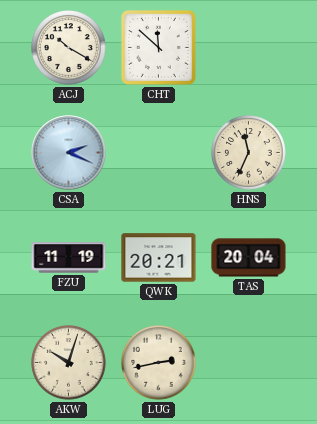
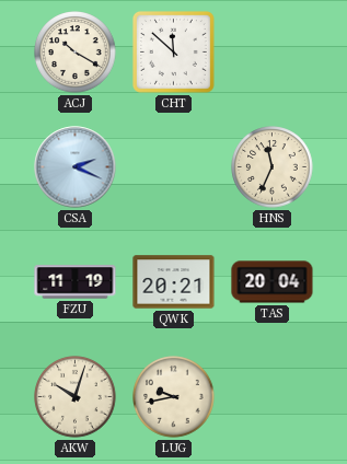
LUG: 2:43 -> 9:43
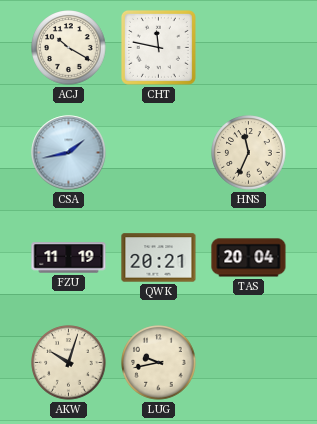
CHT: 11:52 -> 11:47
CSA: 2:19 -> 1:43
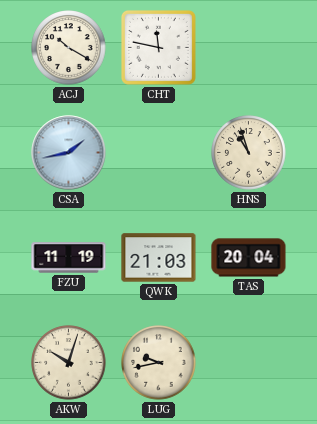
HNS: 11:34 -> 10:57
QWK: 20:21 -> 21:03
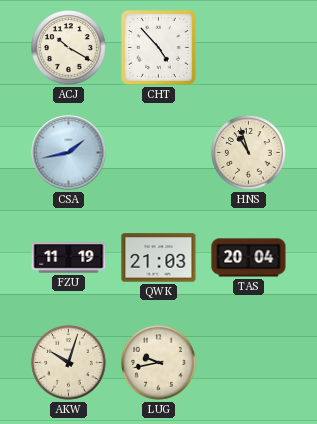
CHT: 11:47 -> 4:53
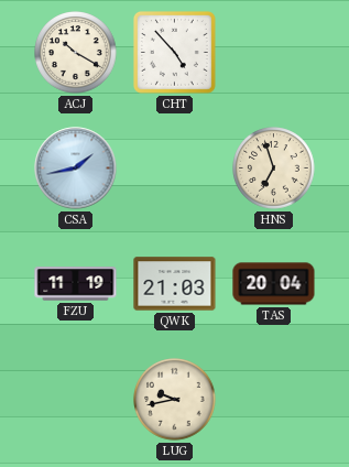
HNS: 10:57 -> 6:57
AKW: 10:03 -> none
